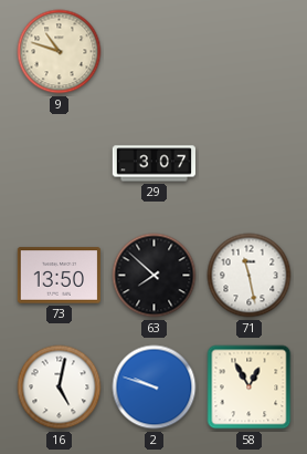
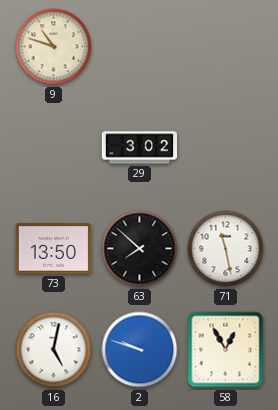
29: 3:07 -> 3:02
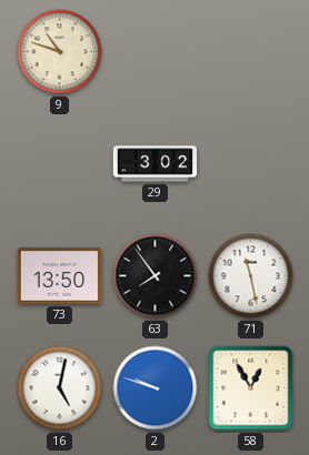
63: 7:52 -> 7:54
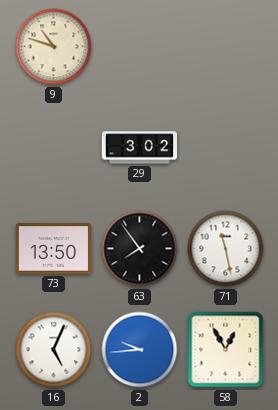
16: 5:02 -> 5:04
2: 9:48 -> 9:44
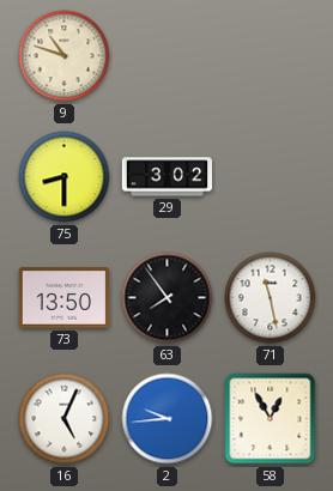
75: none -> 8:30
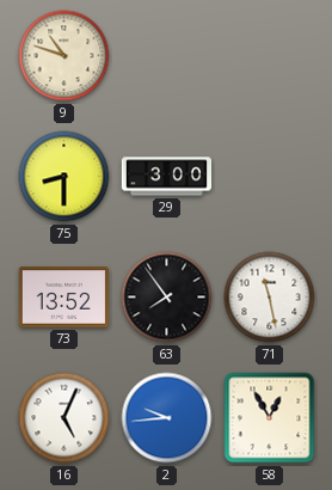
29: 3:02 -> 3:00
73: 13:50 -> 13:52
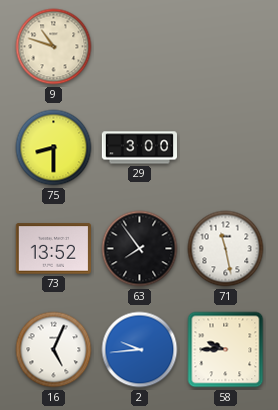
58: 12:55 -> 9:45
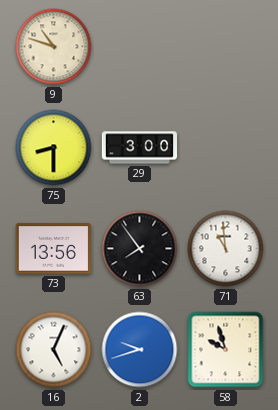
73: 13:52 -> 13:56
71: 11:28 -> 10:59
2: 9:44 -> 9:42
58: 9:45 -> 9:57
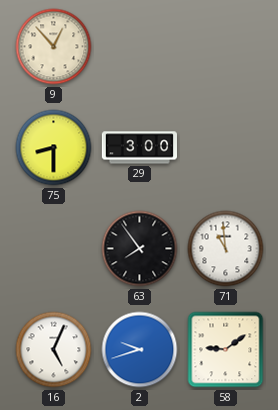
9: 10:48 -> 12:53
73: 13:56 -> none
58: 9:57 -> 9:09
